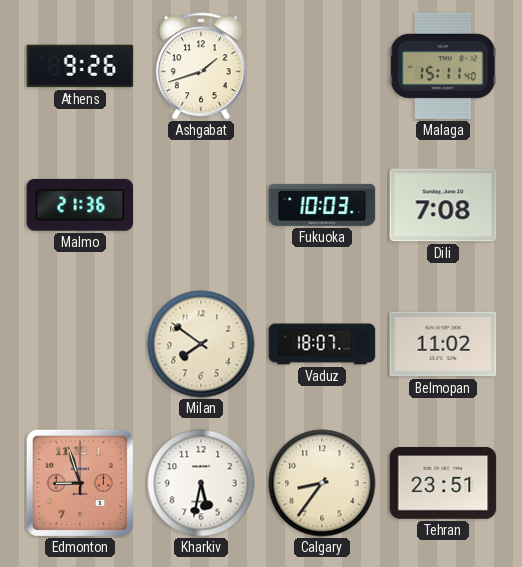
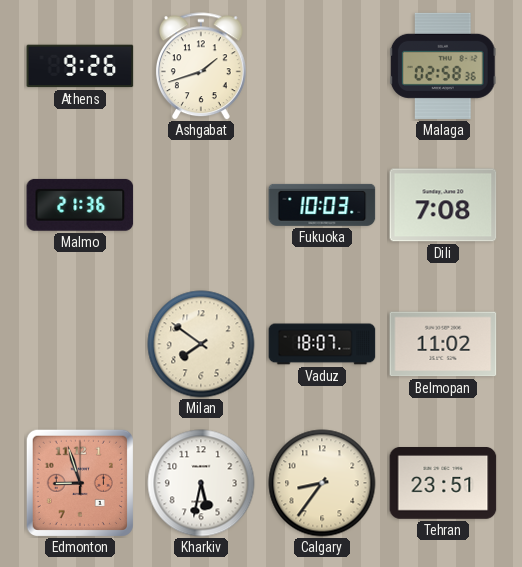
Malaga: 15:11 -> 02:58
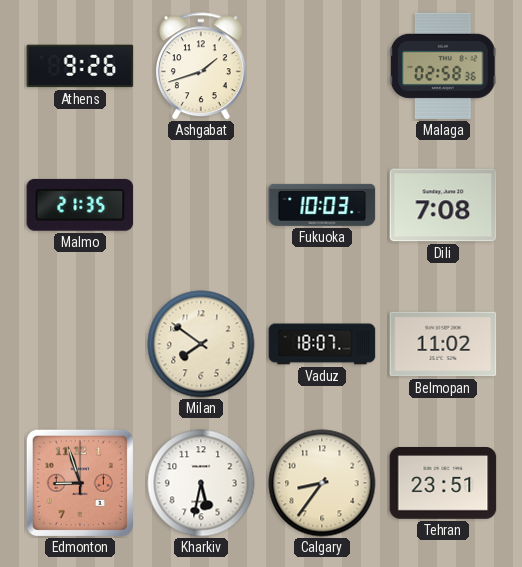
Malmo: 21:36 -> 21:35
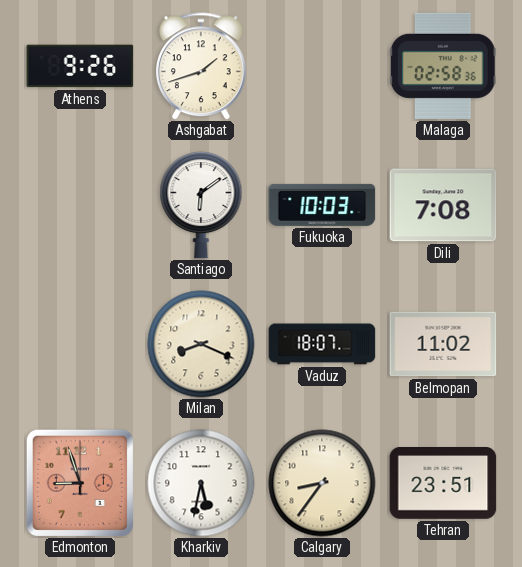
Malmo: 21:35 -> none
Santiago: none -> 6:09
Milan: 7:51 -> 8:19
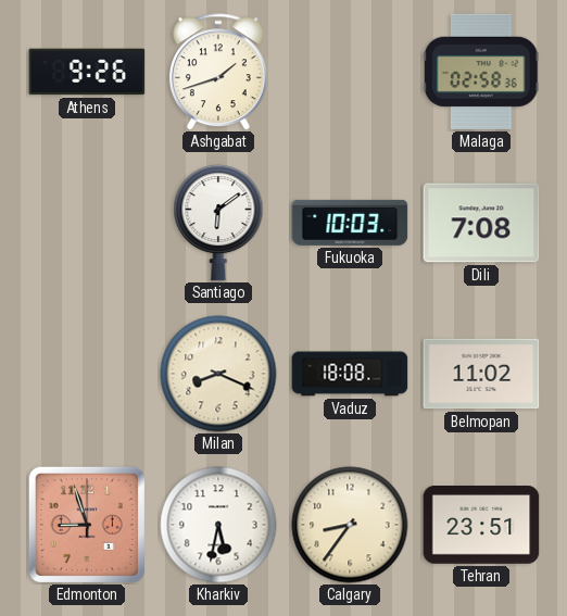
Vaduz: 18:07 -> 18:08
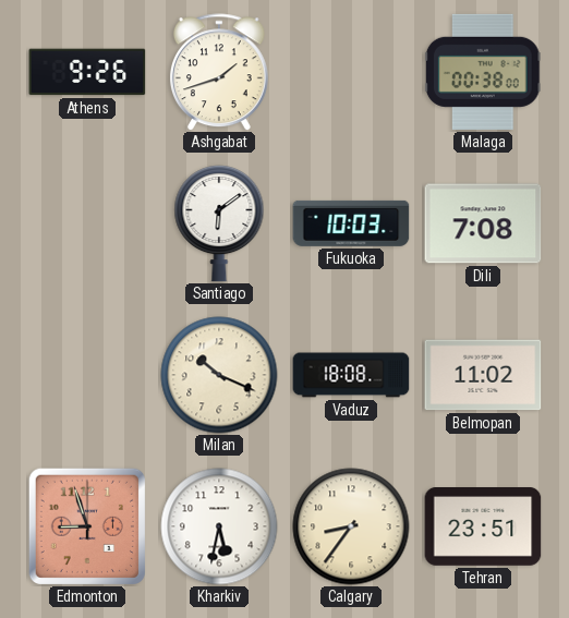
Malaga: 02:58 -> 00:38
Milan: 8:19 -> 10:19
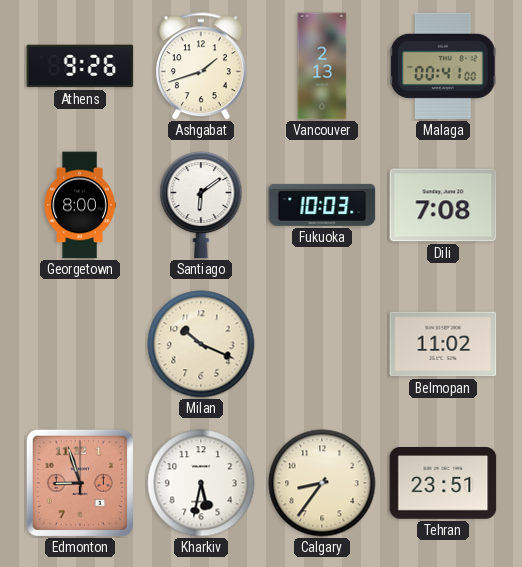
Vancouver: none -> 2:13
Malaga: 00:38 -> 00:41
Georgetown: none -> 8:00
Vaduz: 18:08 -> none
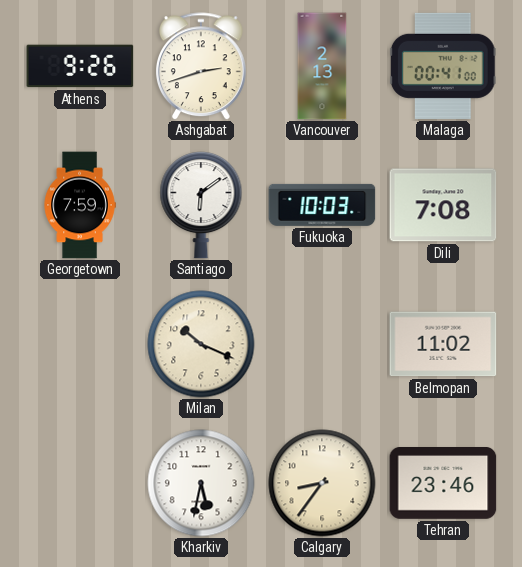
Ashgabat: 1:42 -> 2:42
Georgetown: 8:00 -> 7:59
Edmonton: 8:57 -> none
Tehran: 23:51 -> 23:46
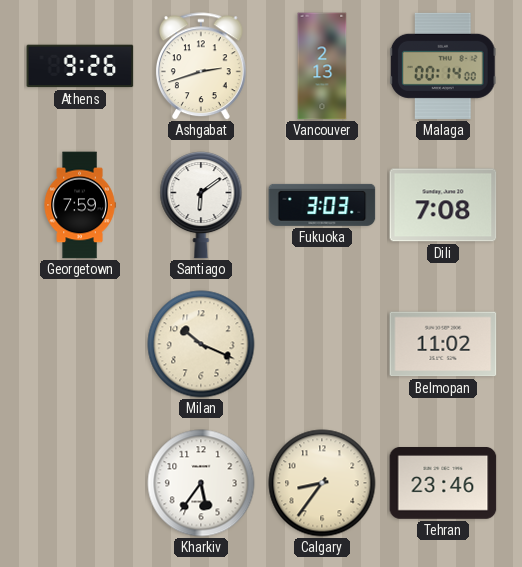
Malaga: 00:41 -> 00:14
Fukuoka: 10:03 -> 3:03
Kharkiv: 5:32 -> 5:36
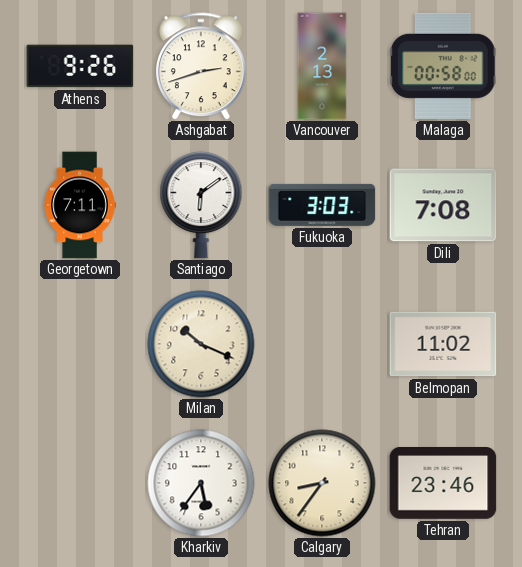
Malaga: 00:14 -> 00:58
Georgetown: 7:59 -> 7:11
